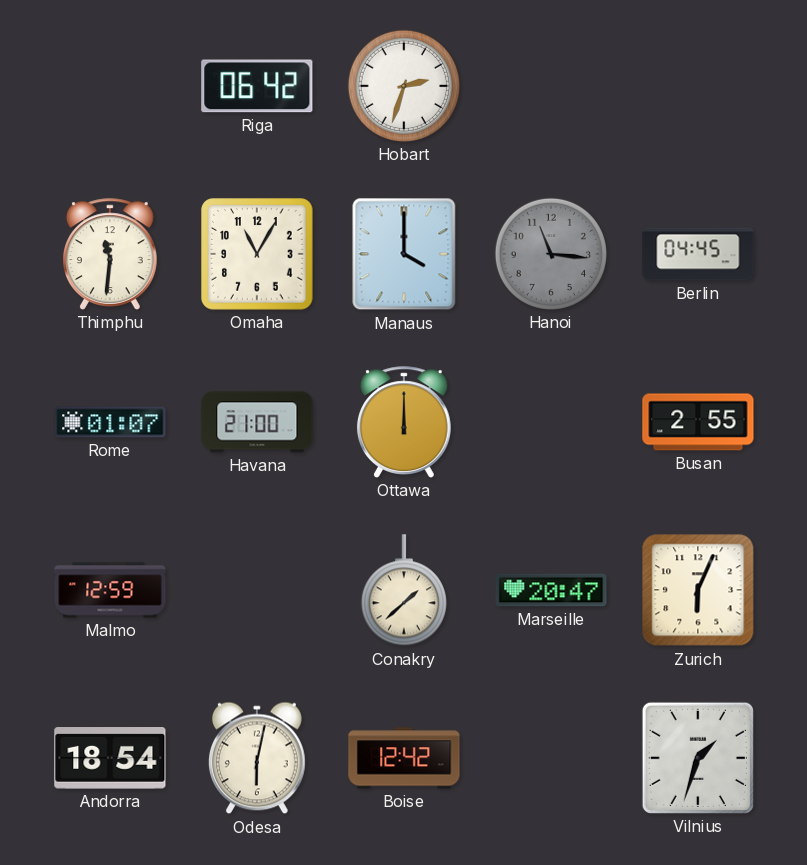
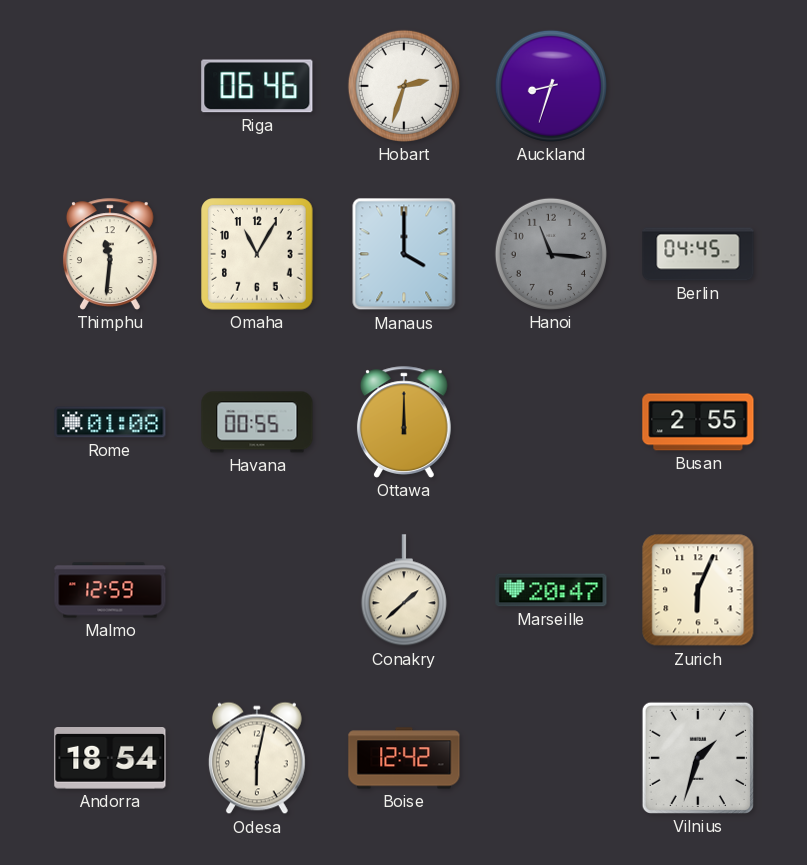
Riga: 06:42 -> 06:46
Auckland: none -> 8:33
Rome: 01:07 -> 01:08
Havana: 21:00 -> 00:55
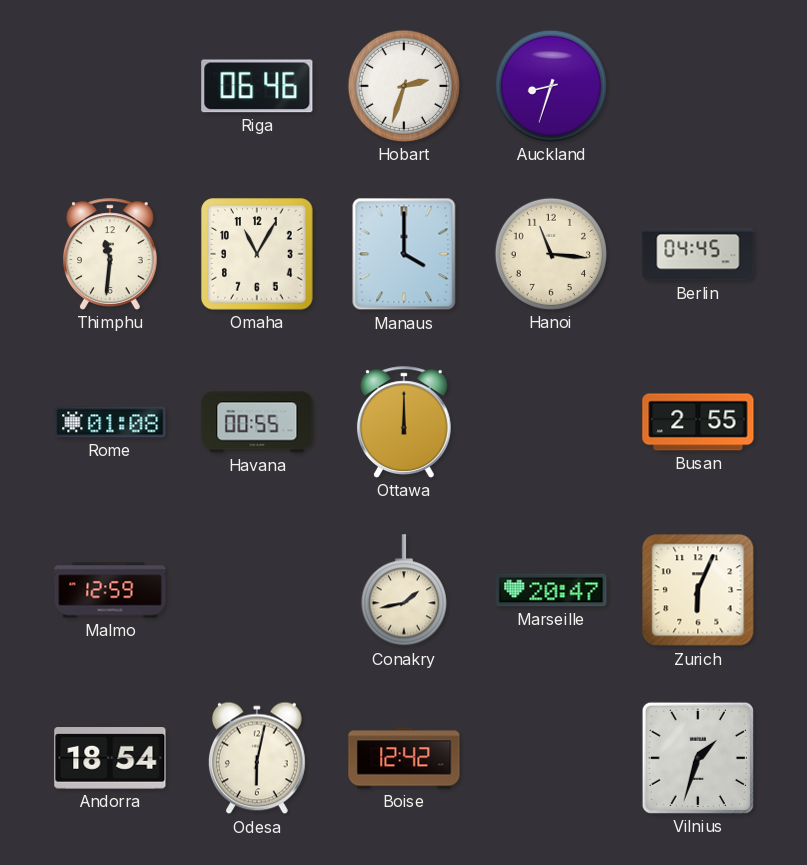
Hanoi dial: grey -> cream
Conakry: 1:38 -> 1:43
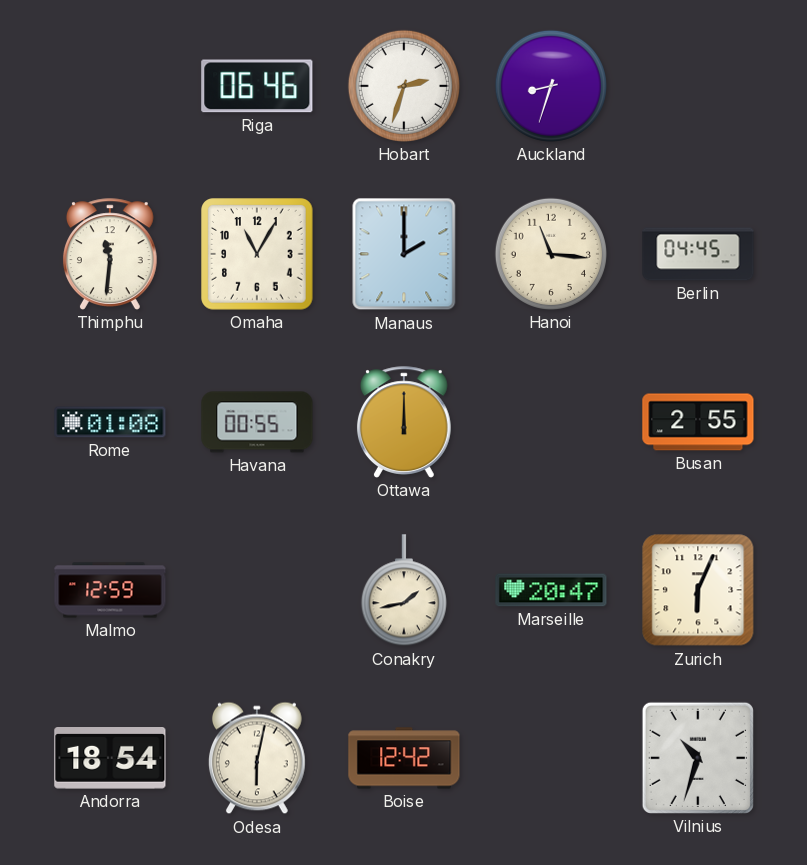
Manaus: 4:00 -> 2:00
Vilnius: 1:33 -> 10:33
